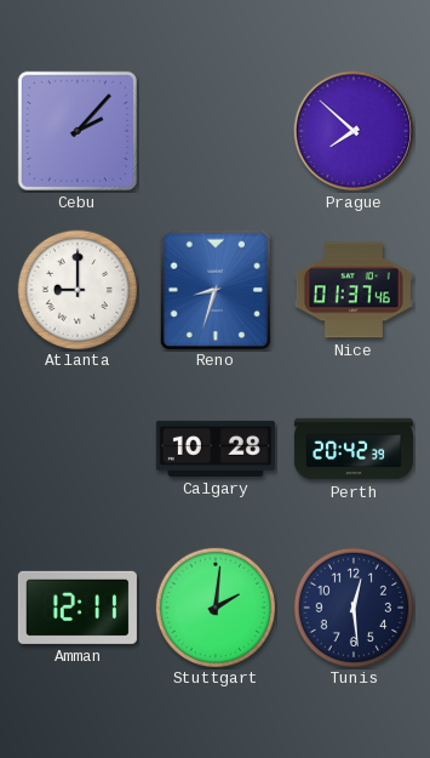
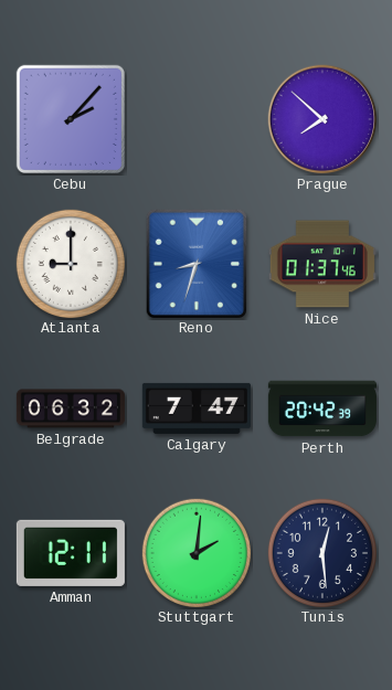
Belgrade: none -> 06:32
Calgary: 10:28 -> 7:47
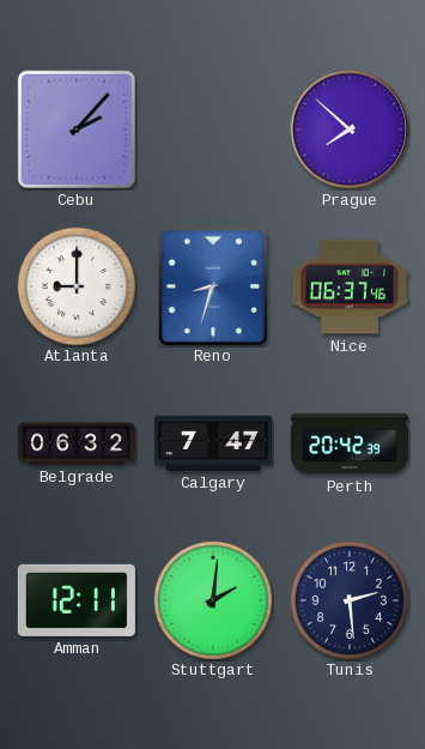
Nice: 01:37 -> 06:37
Tunis: 12:29 -> 2:29
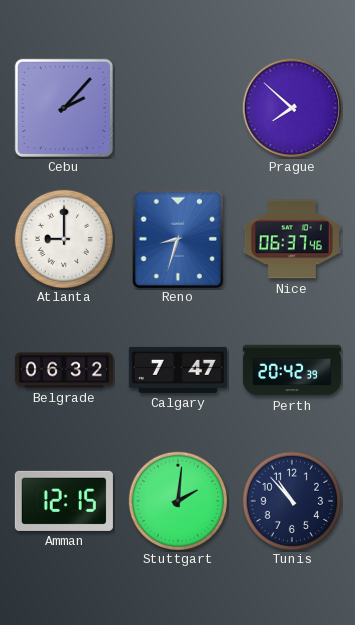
Amman: 12:11 -> 12:15
Tunis: 2:29 -> 10:53
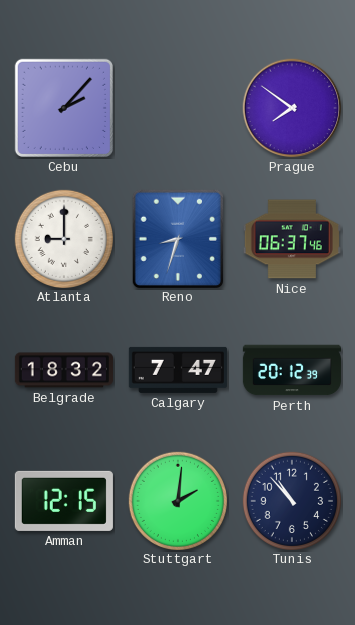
Prague: 7:52 -> 7:51
Belgrade: 06:32 -> 18:32
Perth: 20:42 -> 20:12
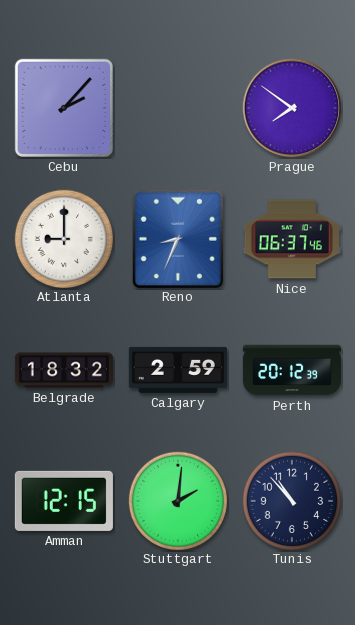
Reno: 8:33 -> 8:34
Calgary: 7:47 -> 2:59
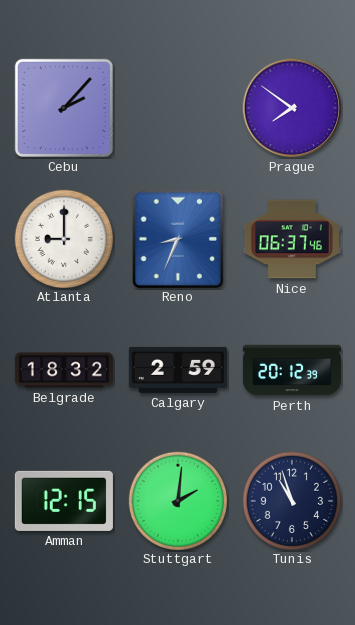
Tunis: 10:53 -> 10:57
